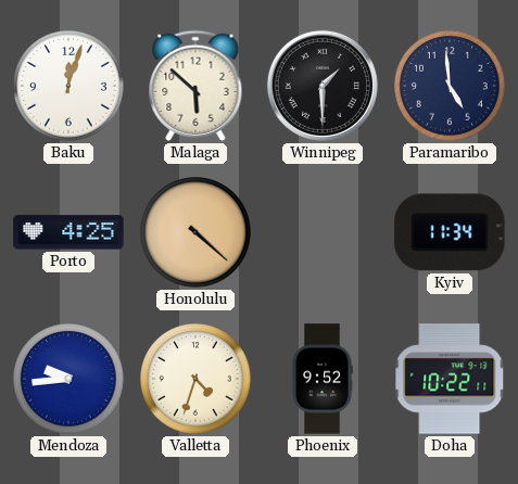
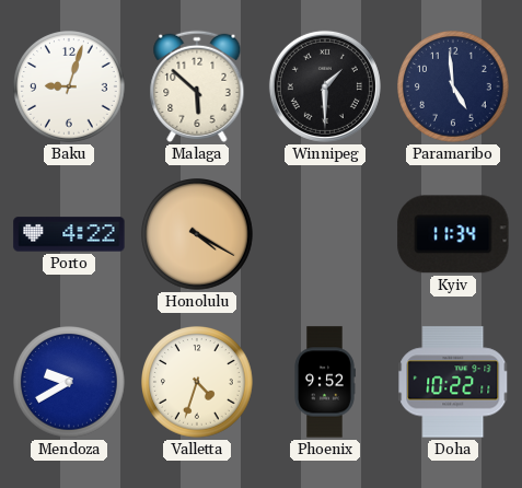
Baku: 12:03 -> 9:03
Porto: 4:25 -> 4:22
Honolulu: 4:22 -> 4:20
Mendoza: 9:44 -> 9:40
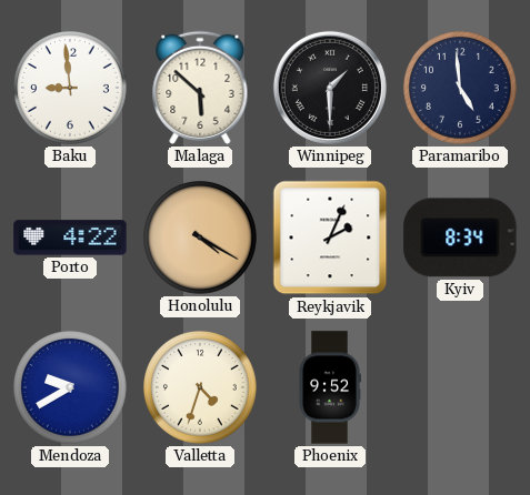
Baku: 9:03 -> 8:59
Reykjavik: none -> 2:04
Kyiv: 11:34 -> 8:34
Doha: 10:22 -> none
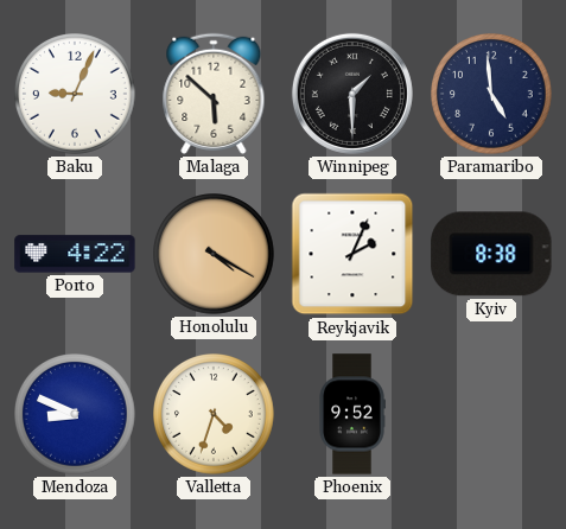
Baku: 8:59 -> 9:04
Kyiv: 8:34 -> 8:38
Mendoza: 9:40 -> 8:49
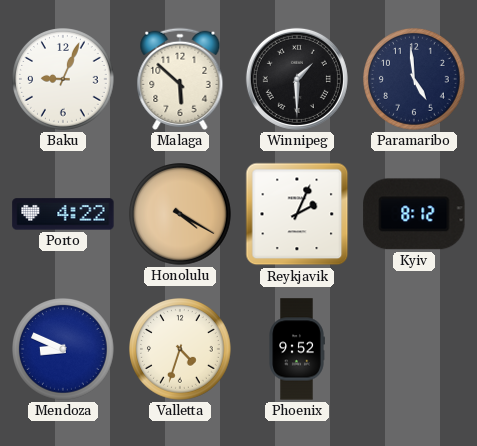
Kyiv: 8:38 -> 8:12
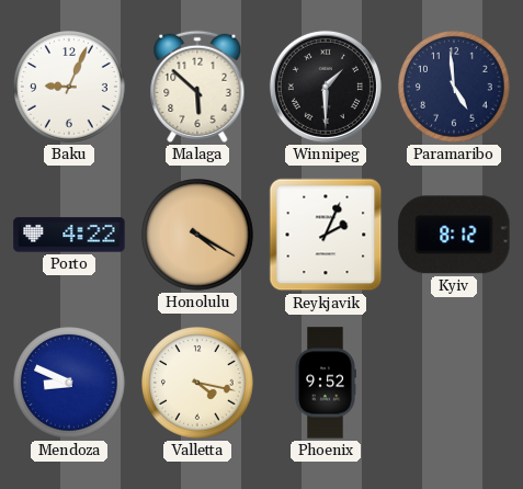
Valletta: 4:33 -> 4:17
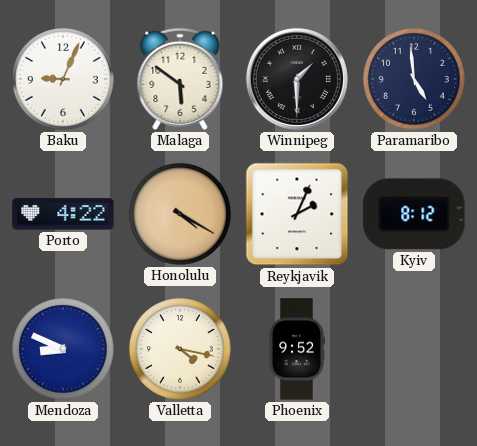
Malaga: 5:52 -> 5:51
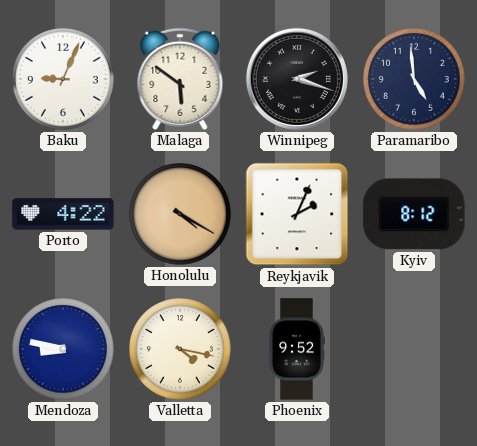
Winnipeg: 1:30 -> 2:18
Mendoza: 8:49 -> 8:47
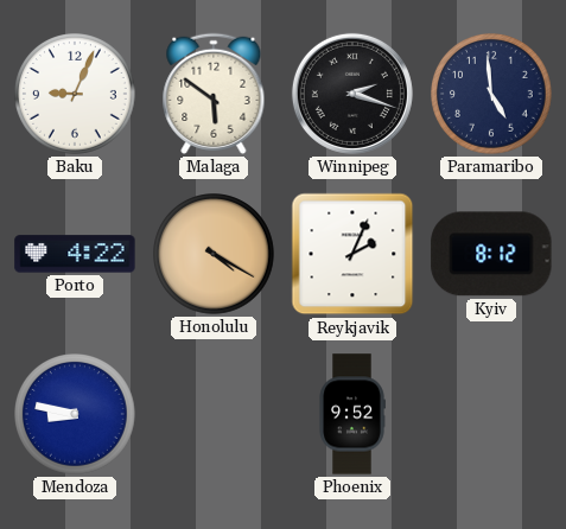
Valletta: 4:17 -> none
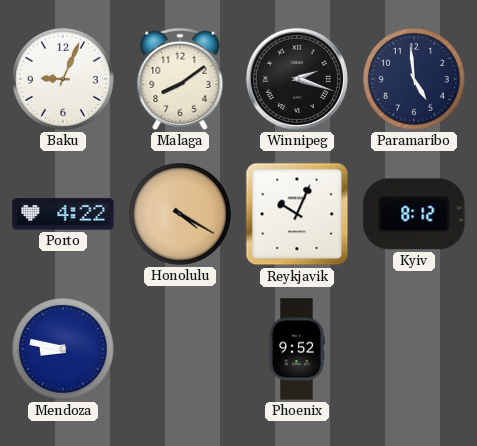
Malaga: 5:51 -> 8:09
Reykjavik: 2:04 -> 10:04
